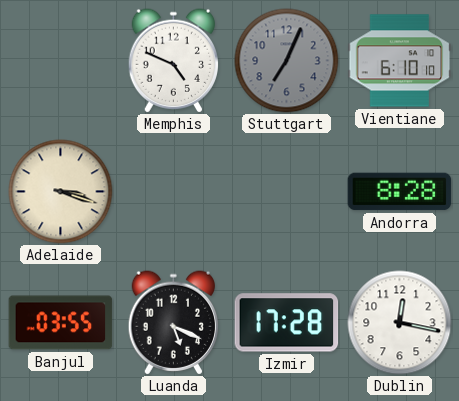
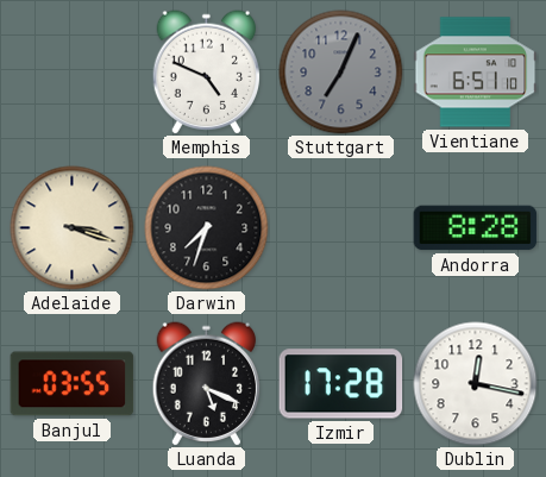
Vientiane: 6:10 -> 6:51
Darwin: none -> 7:33
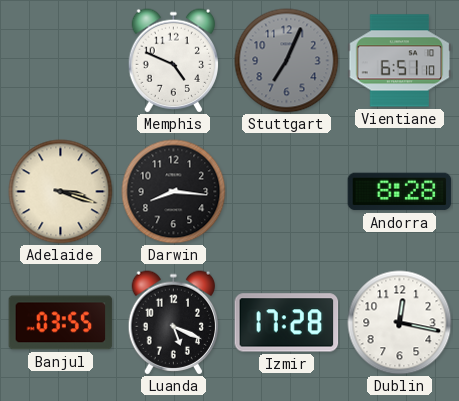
Darwin: 7:33 -> 8:16
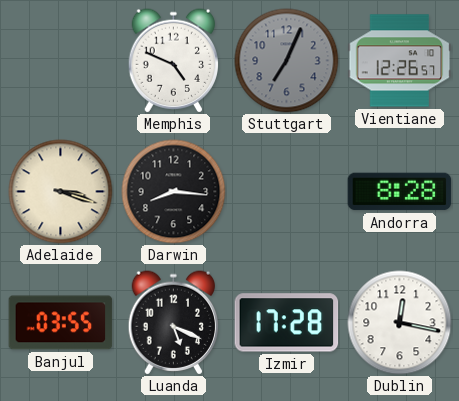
Vientiane: 6:51 -> 12:26
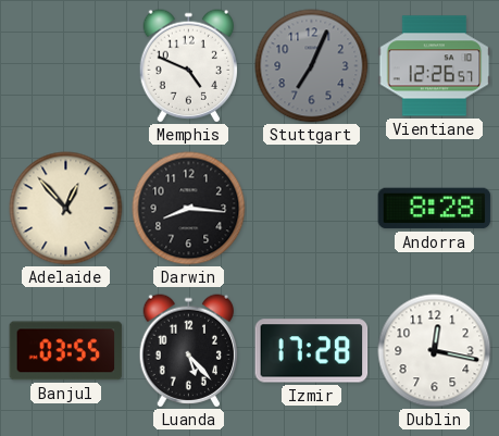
Adelaide: 3:18 -> 12:53
Luanda: 5:19 -> 5:23
